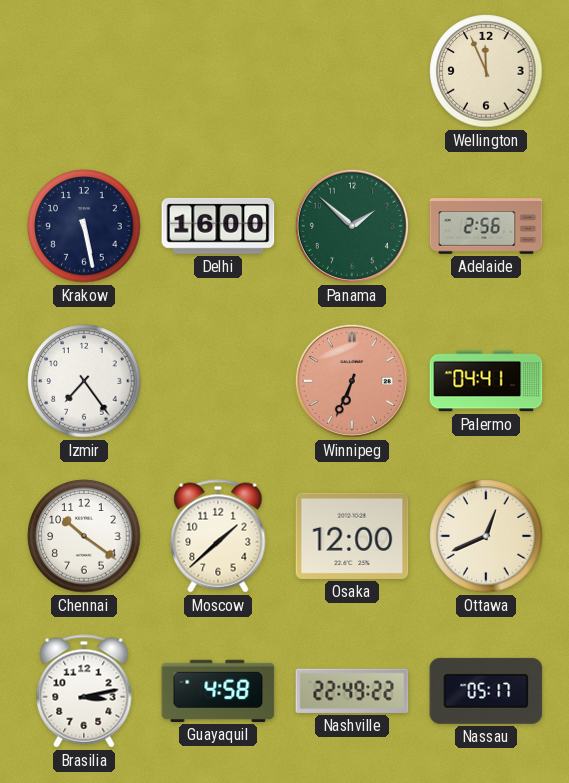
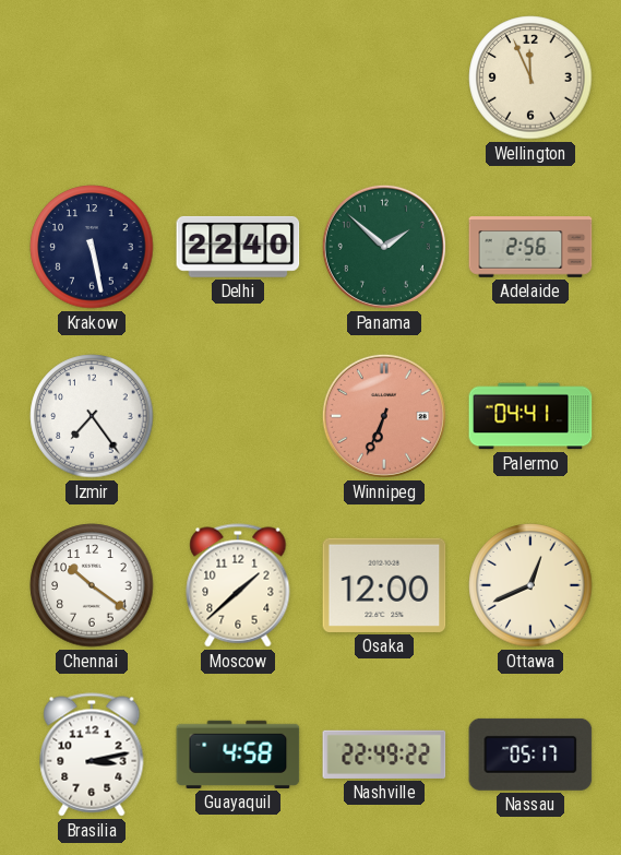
Delhi: 16:00 -> 22:40
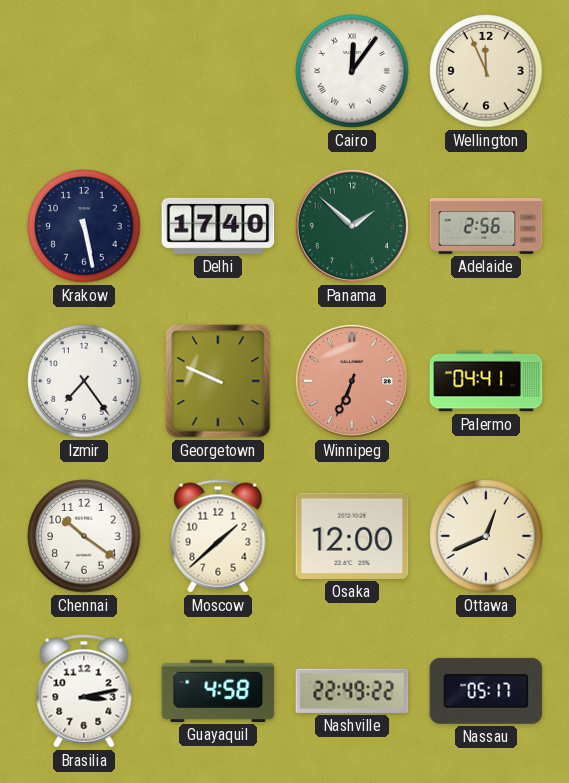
Cairo: none -> 12:06
Delhi: 22:40 -> 17:40
Georgetown: none -> 9:49
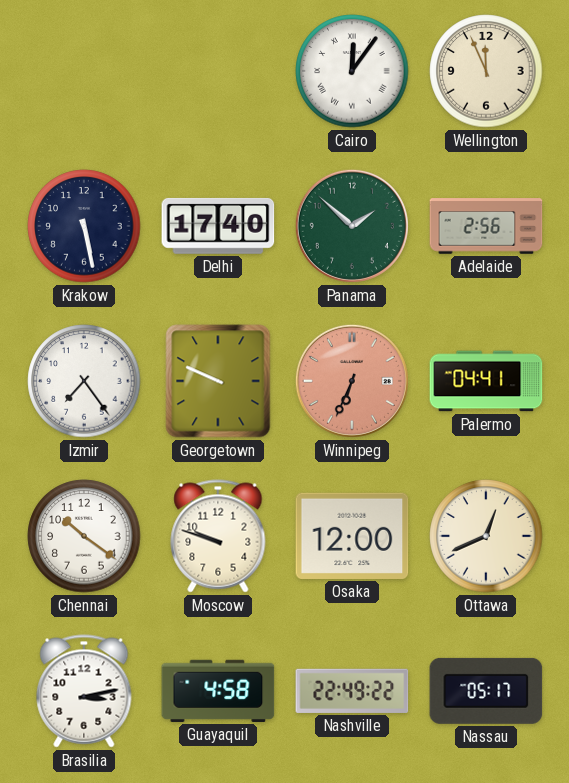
Moscow: 1:38 -> 9:48
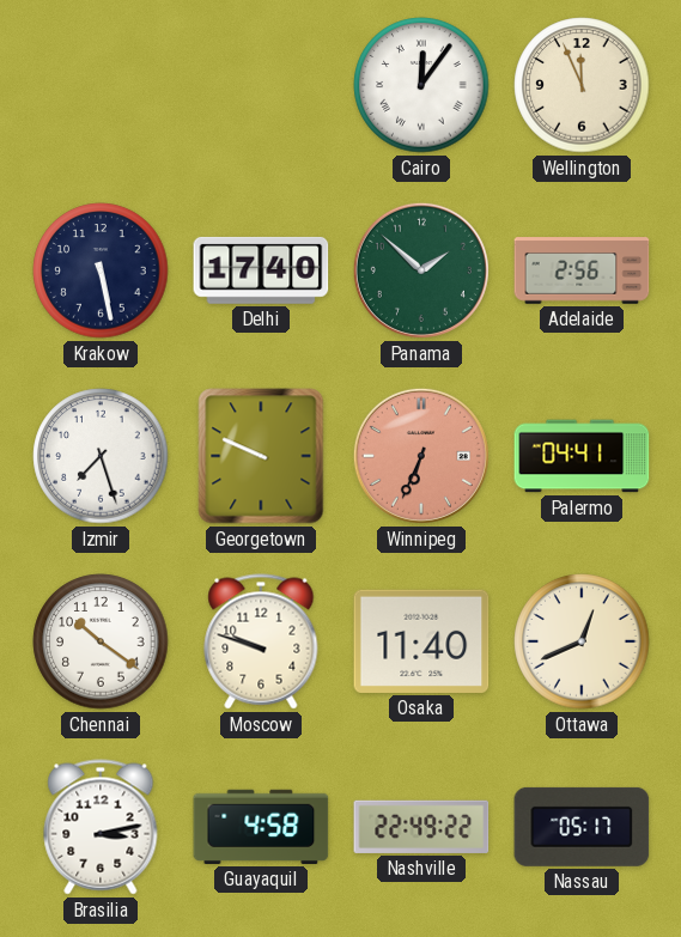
Izmir: 7:24 -> 7:27
Osaka: 12:00 -> 11:40
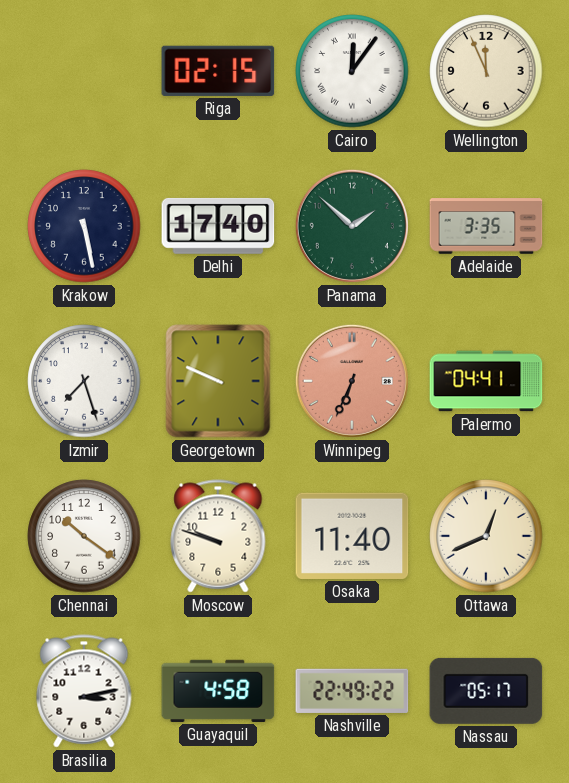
Riga: none -> 02:15
Adelaide: 2:56 -> 3:35
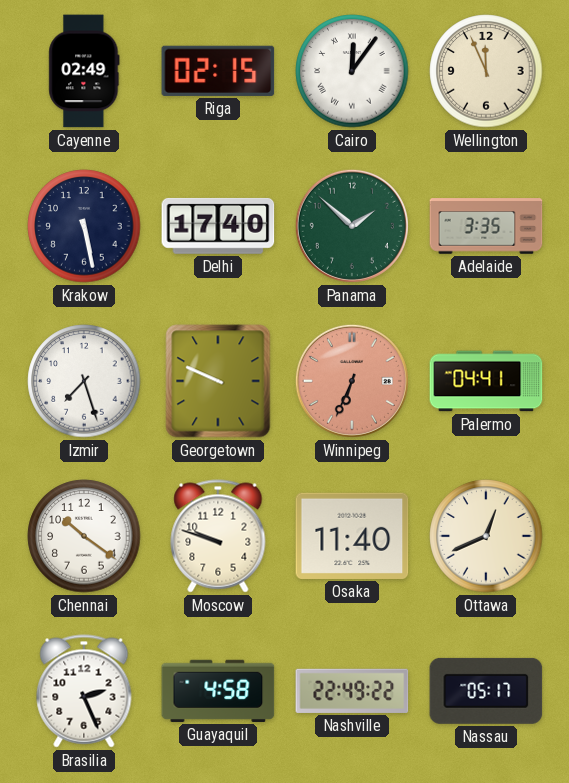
Cayenne: none -> 02:49
Brasilia: 3:13 -> 2:26
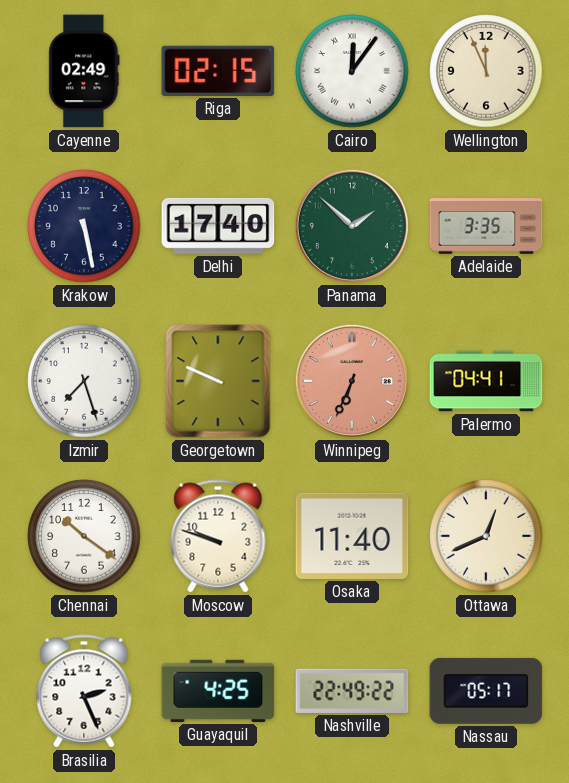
Guayaquil: 4:58 -> 4:25
